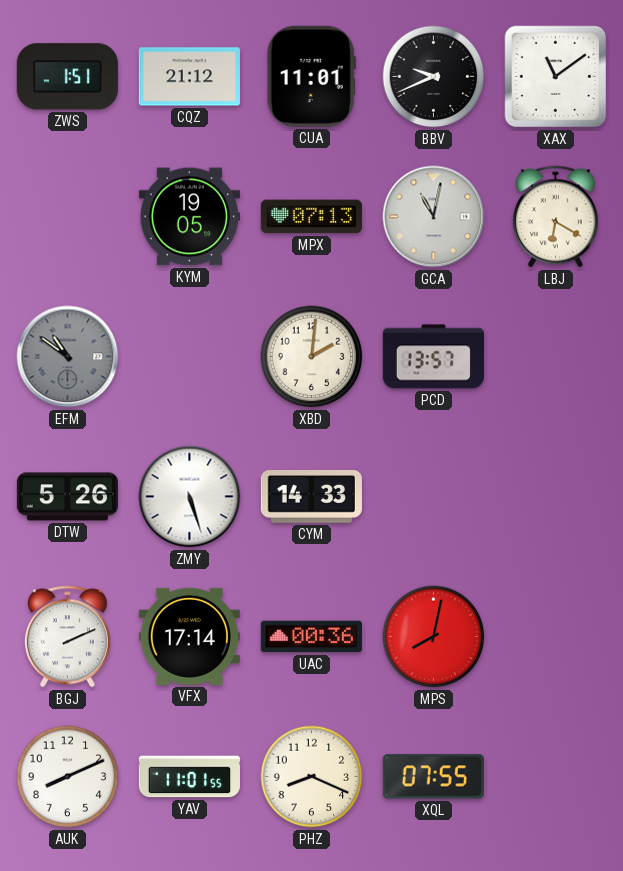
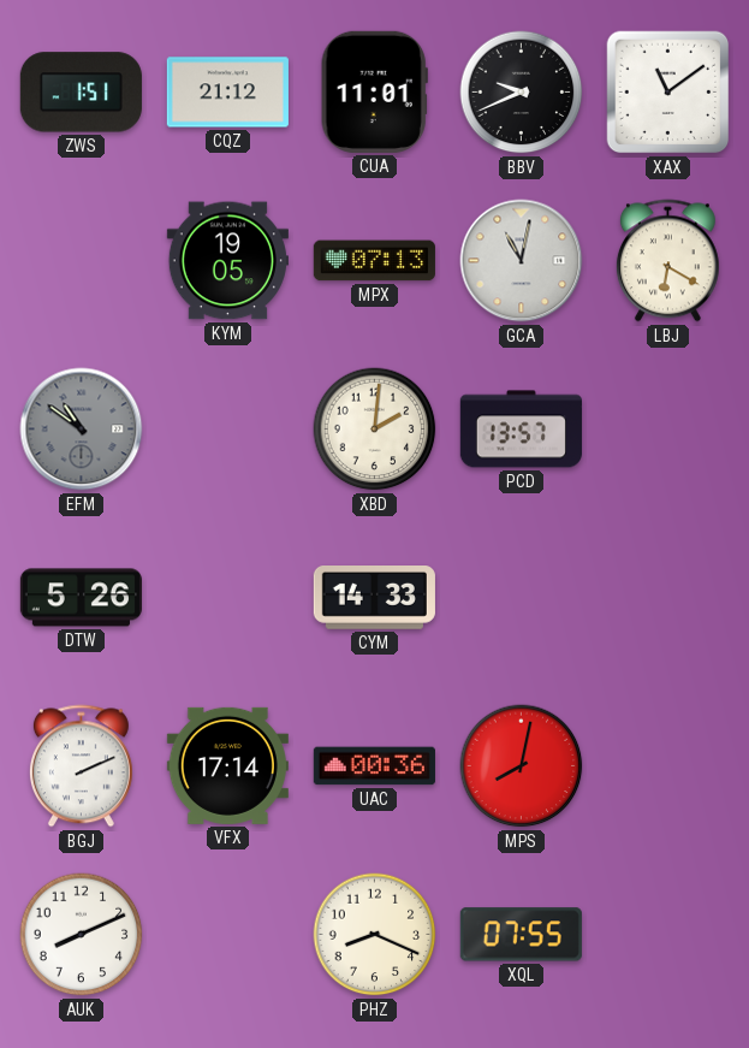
ZMY: 5:27 -> none
YAV: 11:01 -> none
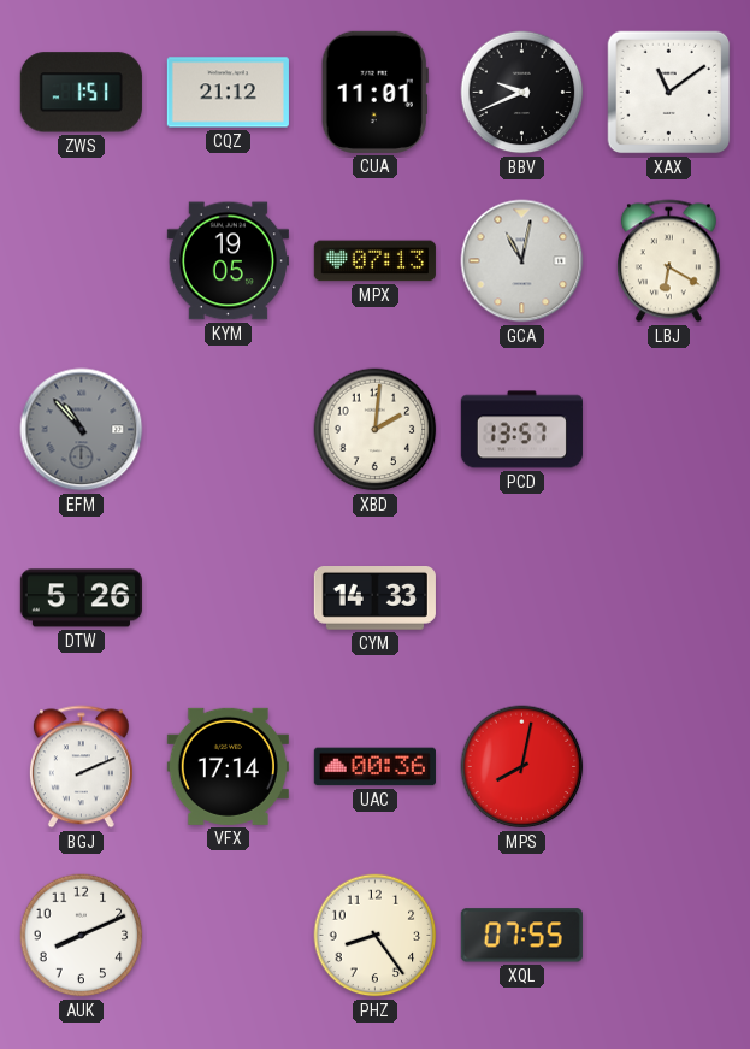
EFM: 10:51 -> 10:53
PHZ: 8:19 -> 8:24
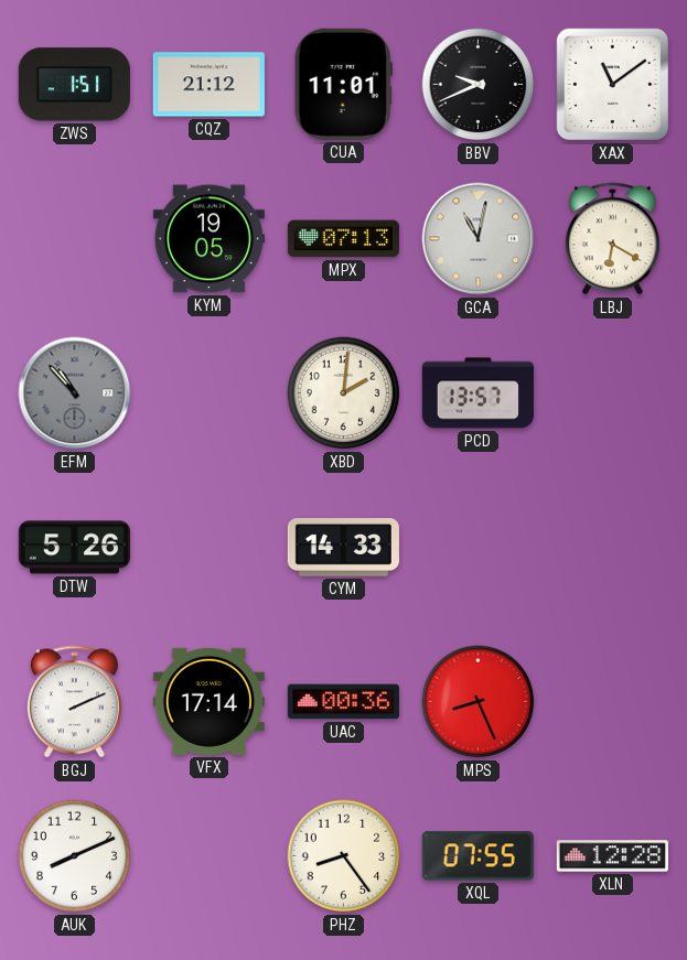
MPS: 8:02 -> 8:26
XLN: none -> 12:28
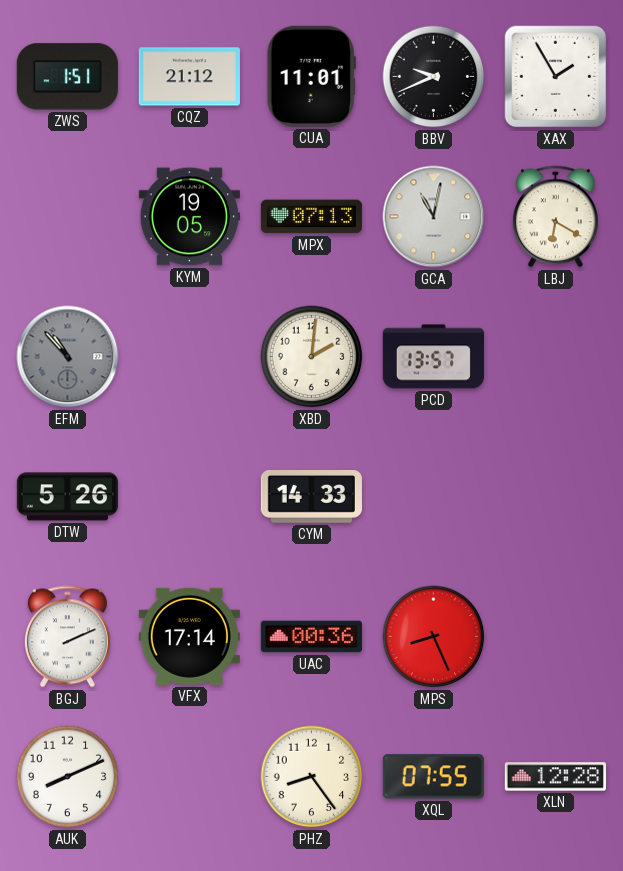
XAX: 11:09 -> 1:55
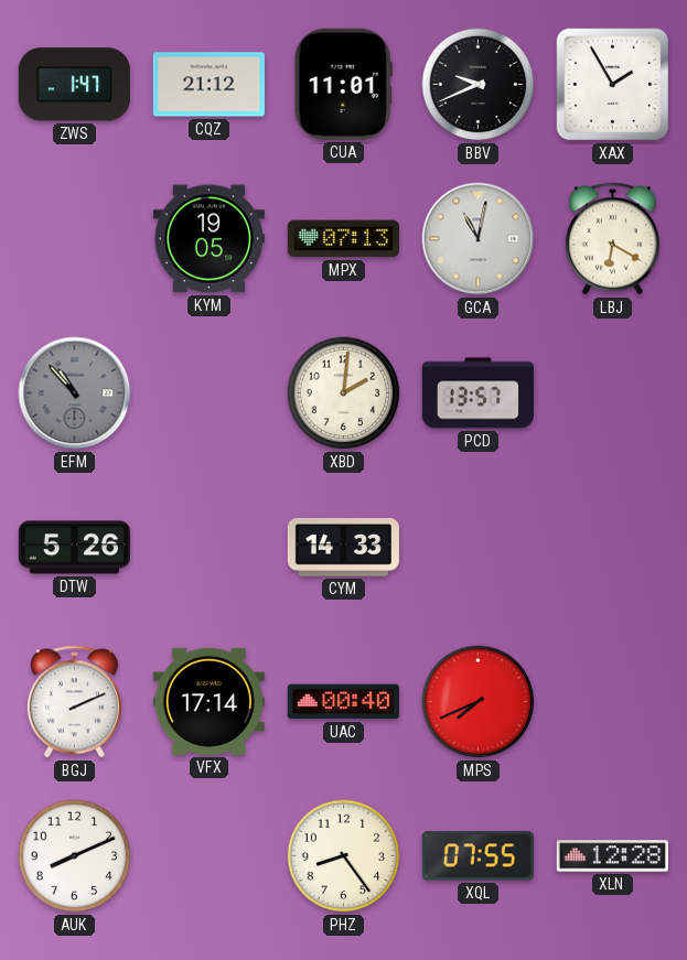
ZWS: 1:51 -> 1:47
UAC: 00:36 -> 00:40
MPS: 8:26 -> 7:41
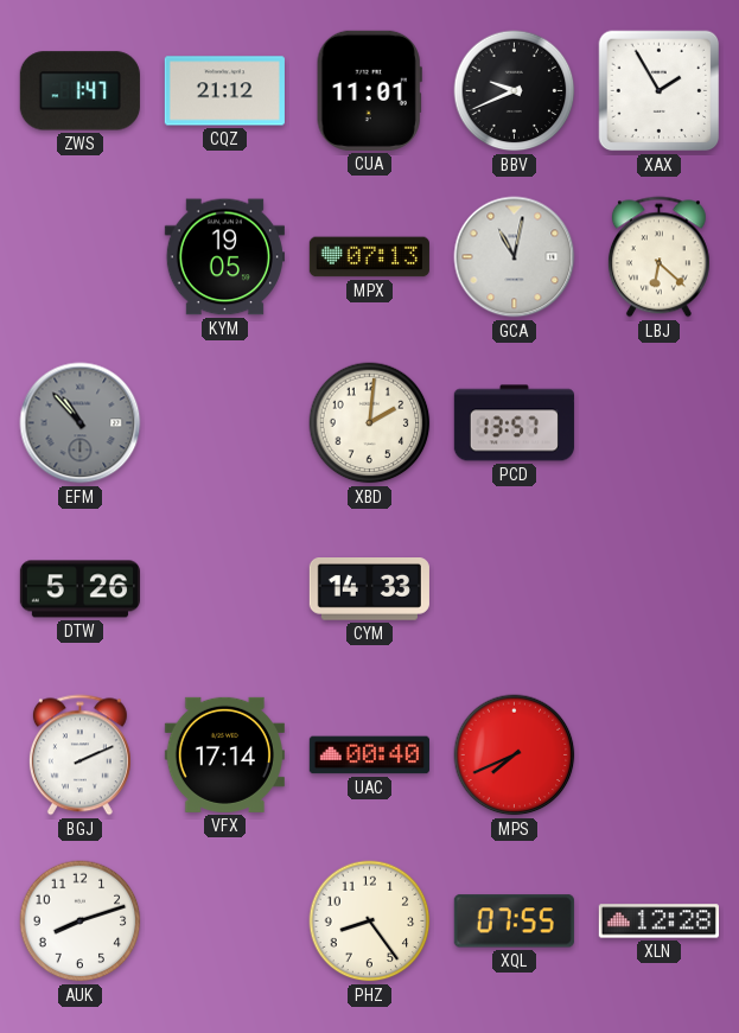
LBJ: 6:20 -> 6:22
AUK: 8:11 -> 8:12
